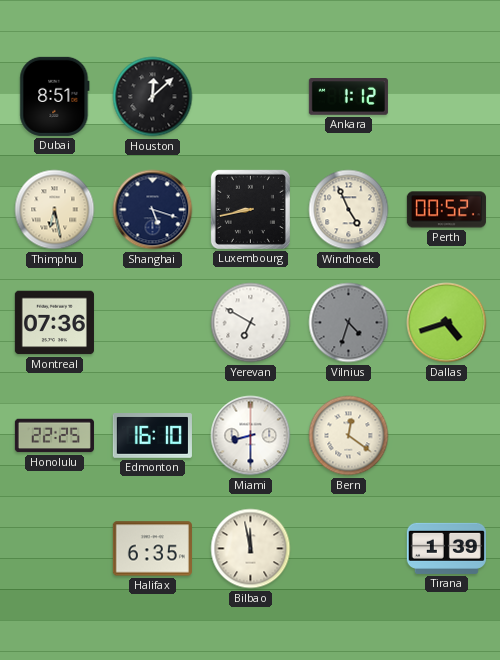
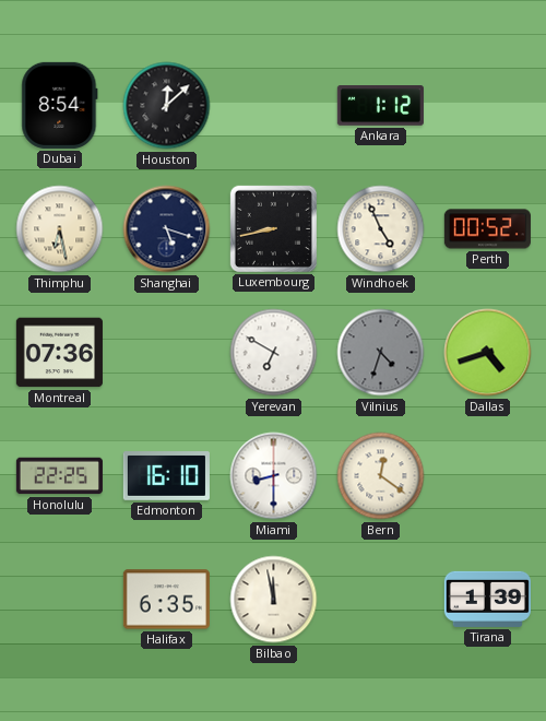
Dubai: 8:51 -> 8:54
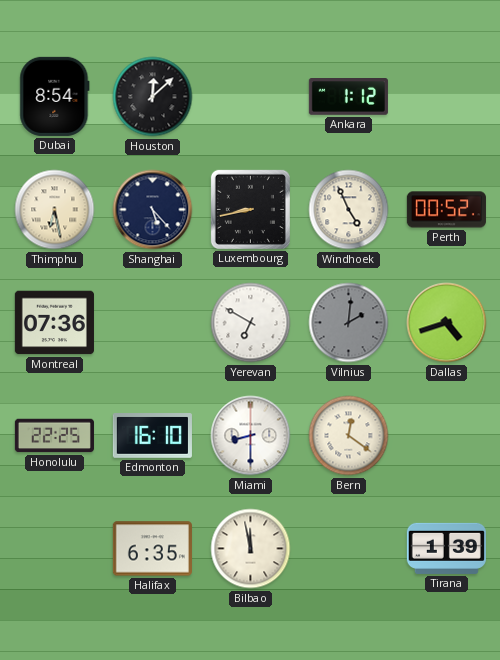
Shanghai: 5:18 -> 5:23
Vilnius: 4:33 -> 2:01
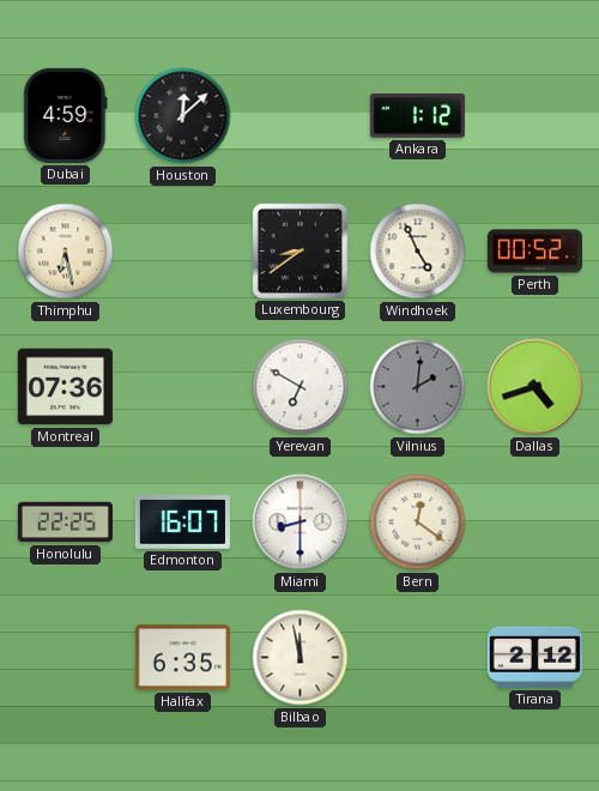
Dubai: 8:54 -> 4:59
Shanghai: 5:23 -> none
Luxembourg: 8:43 -> 8:39
Edmonton: 16:10 -> 16:07
Tirana: 1:39 -> 2:12
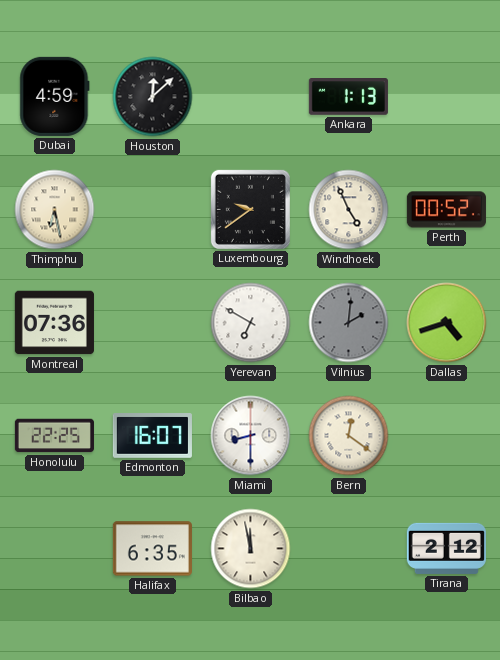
Ankara: 1:12 -> 1:13
Luxembourg: 8:39 -> 9:39
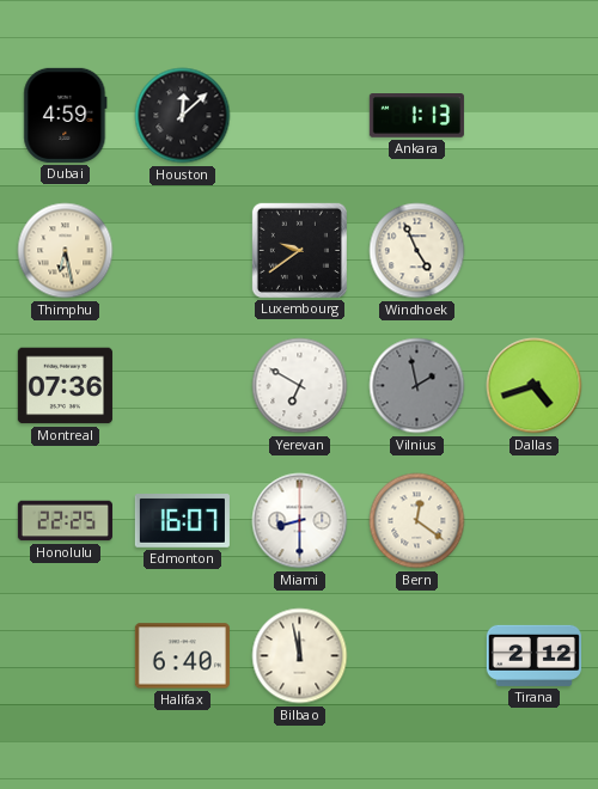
Perth: 00:52 -> none
Vilnius: 2:01 -> 1:58
Halifax: 6:35 -> 6:40
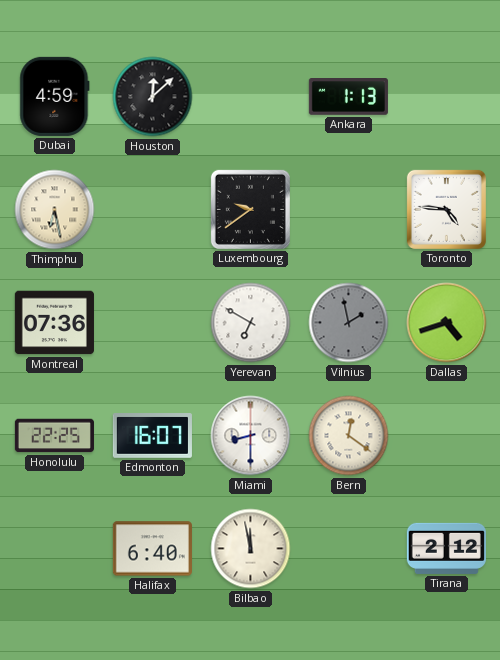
Windhoek: 4:56 -> none
Toronto: none -> 4:46
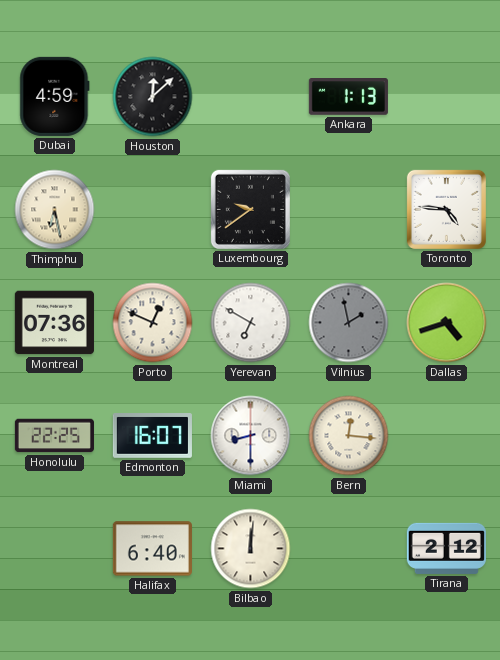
Porto: none -> 12:49
Bern: 12:21 -> 12:16
Bilbao: 11:58 -> 12:01
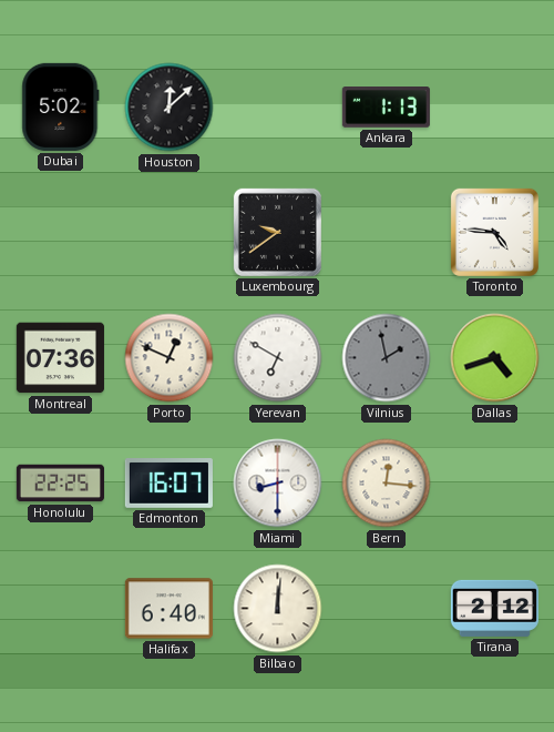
Dubai: 4:59 -> 5:02
Thimphu: 6:28 -> none
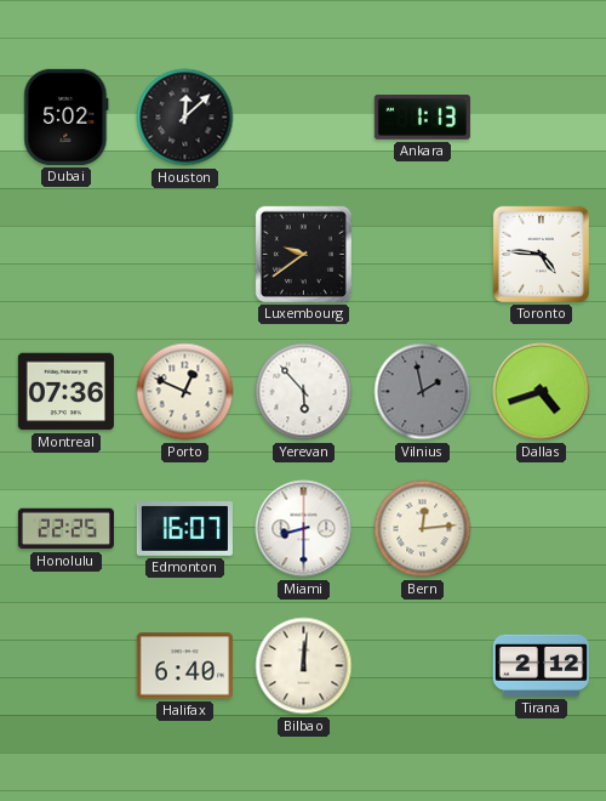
Yerevan: 6:50 -> 5:53
Bern: 12:16 -> 12:14
